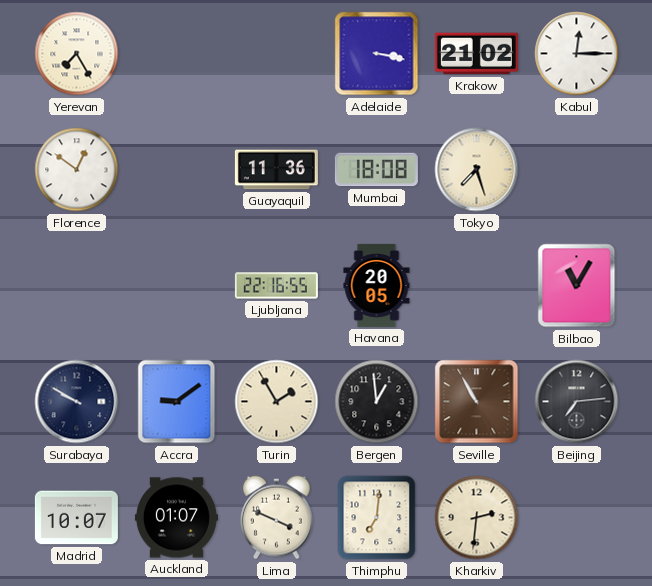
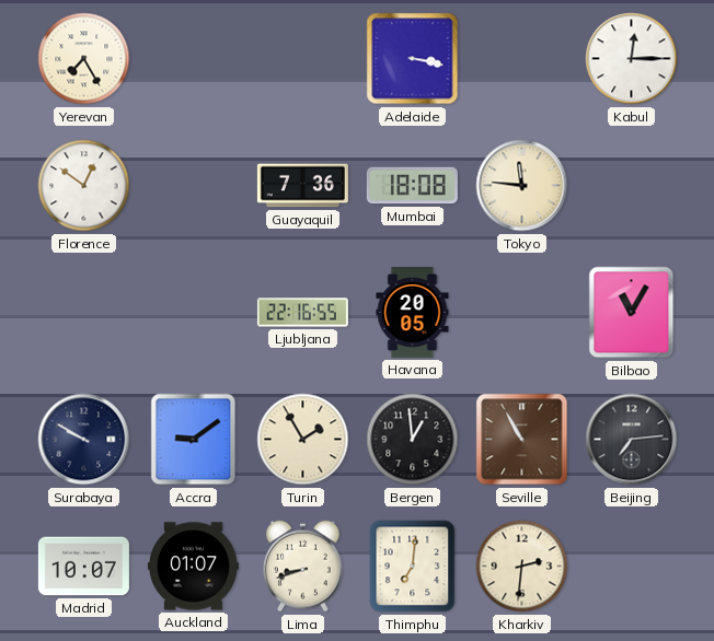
Krakow: 21:02 -> none
Guayaquil: 11:36 -> 7:36
Tokyo: 7:27 -> 11:46
Lima: 3:49 -> 8:42
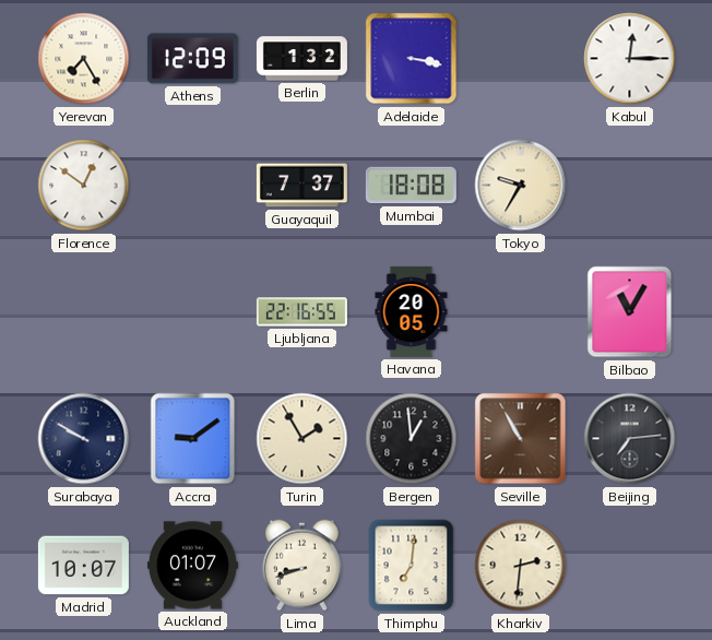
Athens: none -> 12:09
Berlin: none -> 1:32
Guayaquil: 7:36 -> 7:37
Tokyo: 11:46 -> 9:35
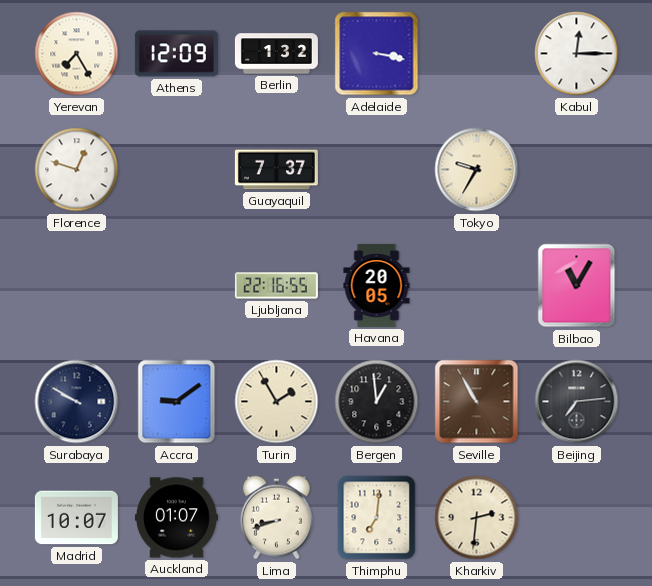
Florence: 12:51 -> 12:48
Mumbai: 18:08 -> none
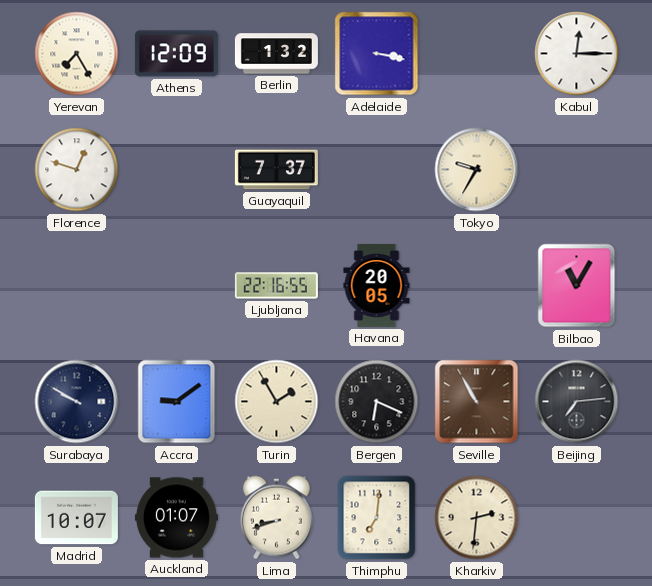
Bergen: 12:59 -> 6:19
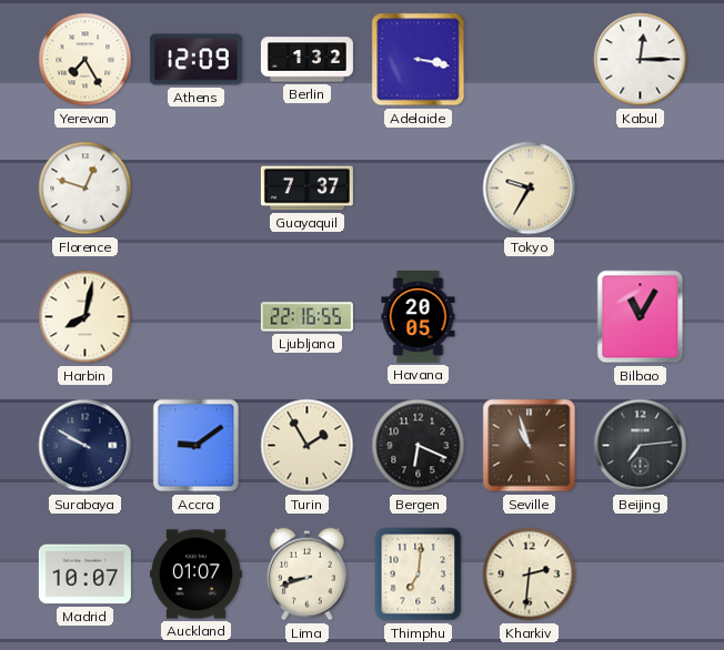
Harbin: none -> 8:02
Seville: 10:55 -> 10:57
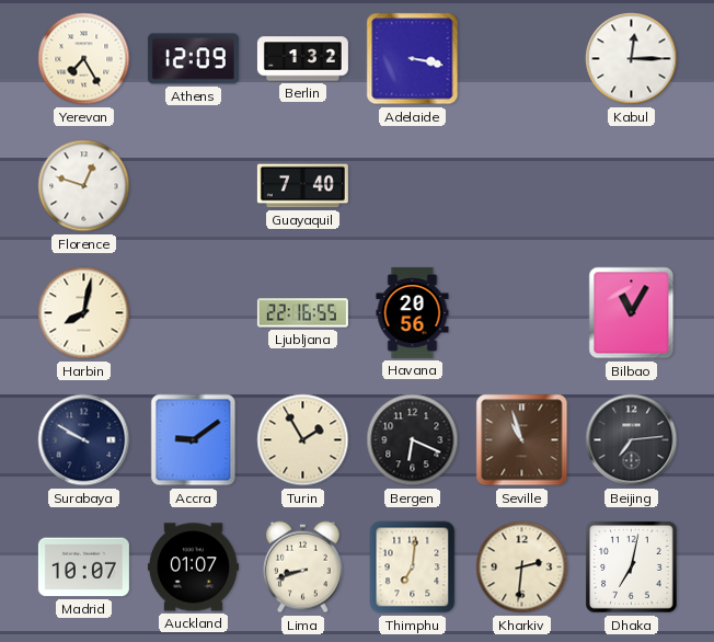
Guayaquil: 7:37 -> 7:40
Tokyo: 9:35 -> none
Havana: 20:05 -> 20:56
Dhaka: none -> 7:02
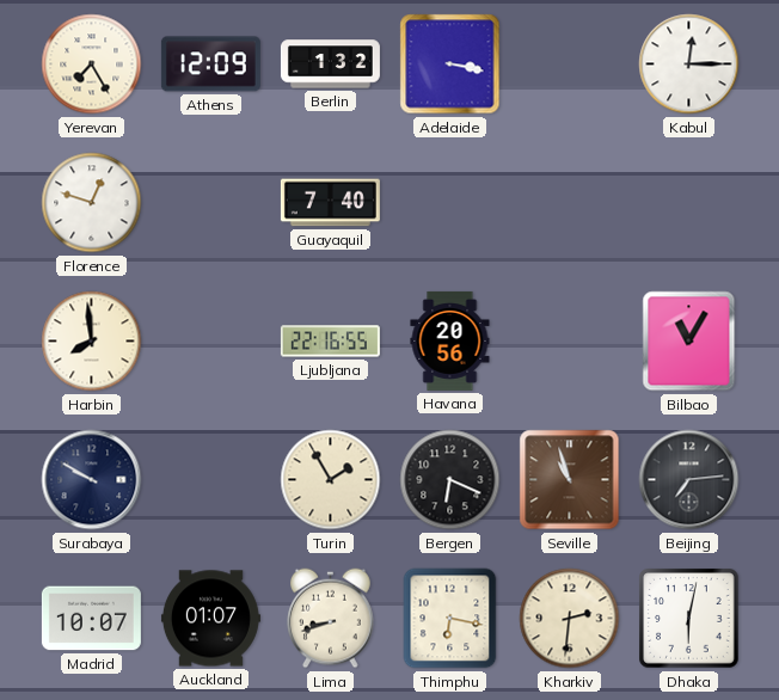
Harbin: 8:02 -> 7:59
Accra: 9:09 -> none
Thimphu: 7:01 -> 6:17
Dhaka: 7:02 -> 6:02
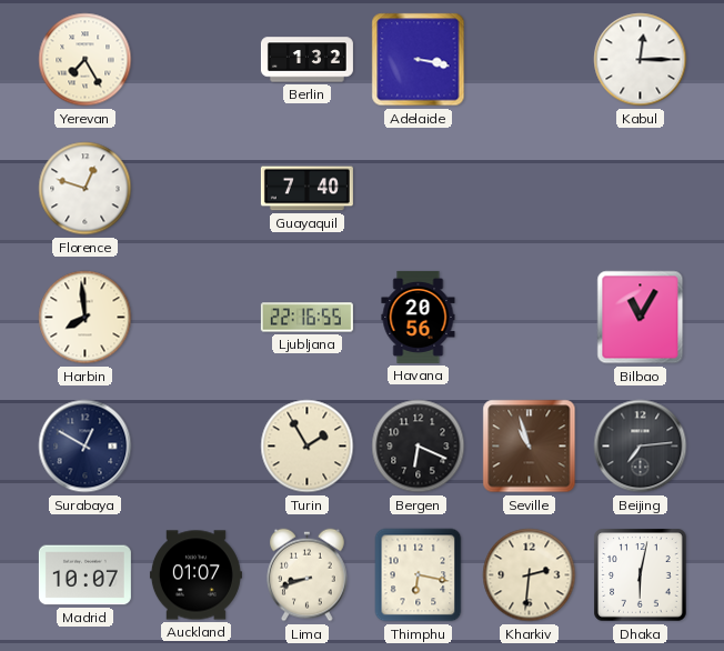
Athens: 12:09 -> none
Surabaya: 9:50 -> 12:50
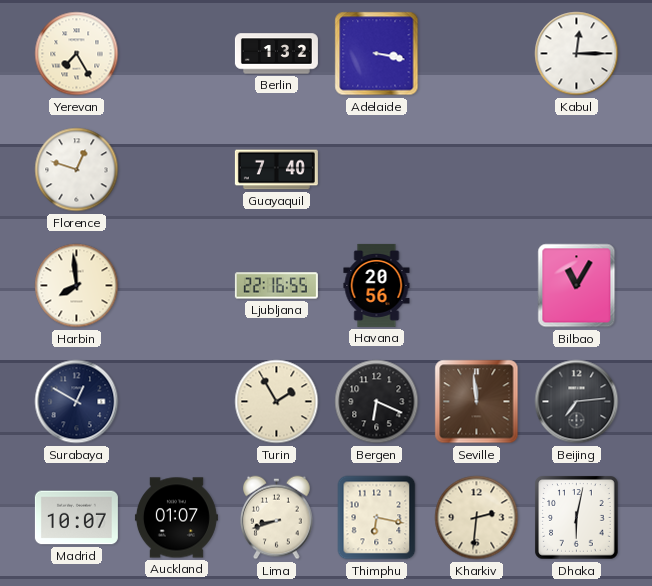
Seville: 10:57 -> 11:59
